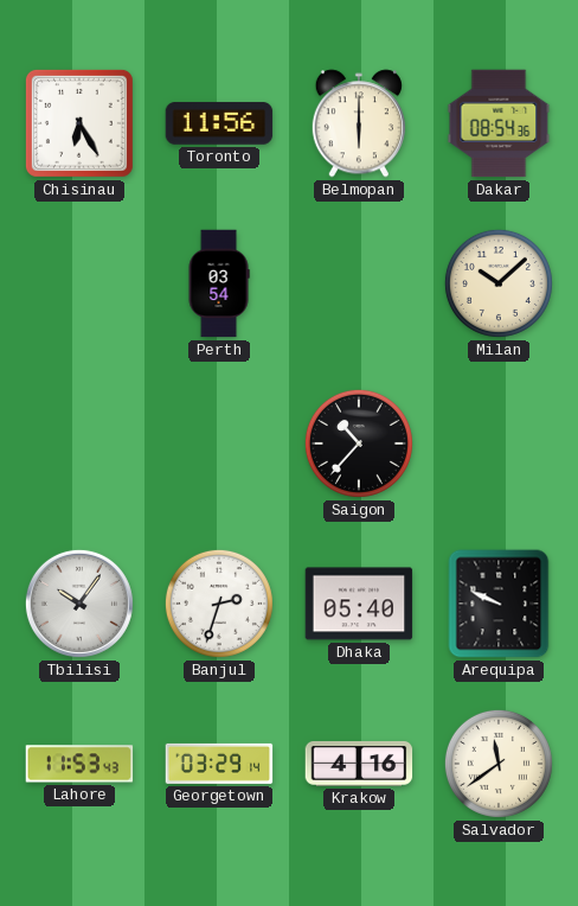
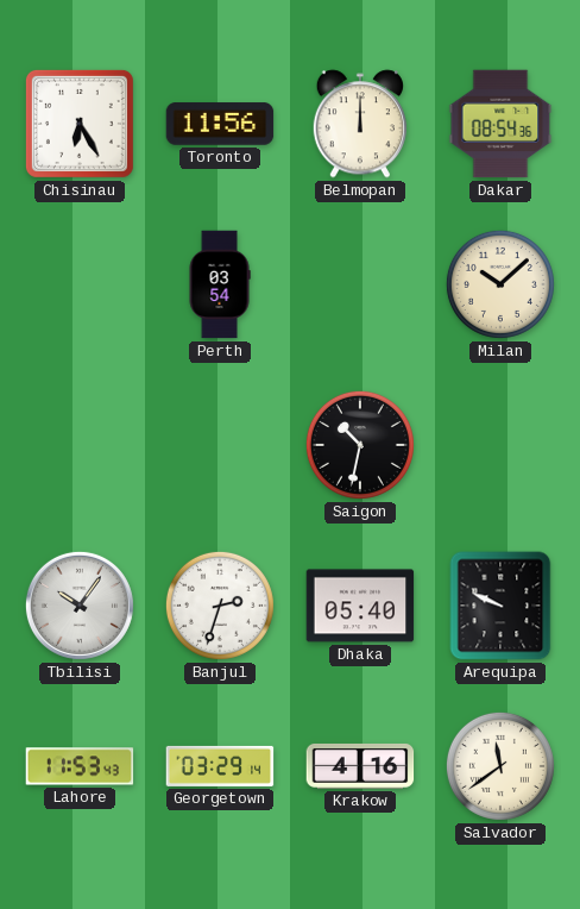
Belmopan: 6:00 -> 12:00
Saigon: 10:37 -> 10:32
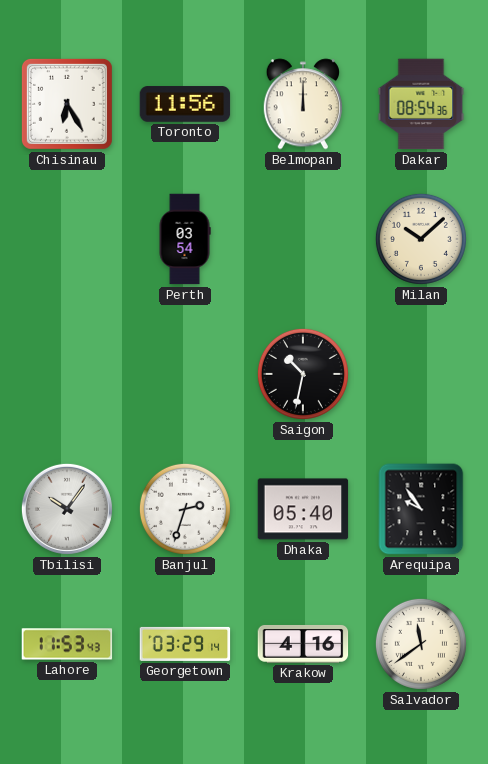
Arequipa: 9:49 -> 9:54
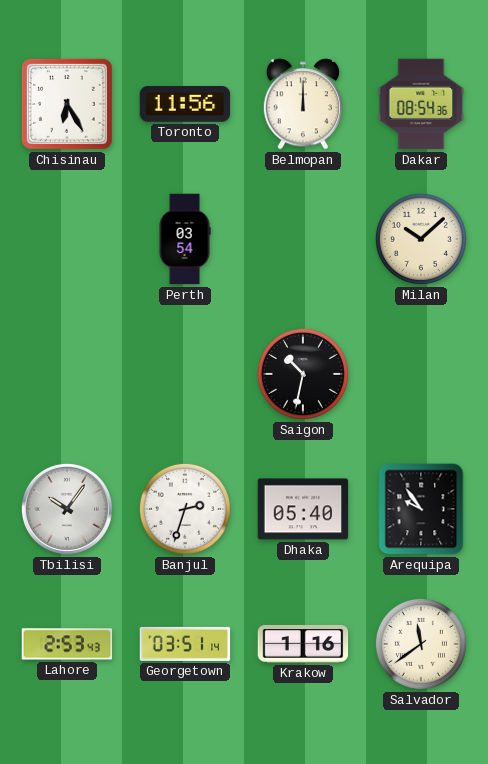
Lahore: 11:53 -> 2:53
Georgetown: 03:29 -> 03:51
Krakow: 4:16 -> 1:16
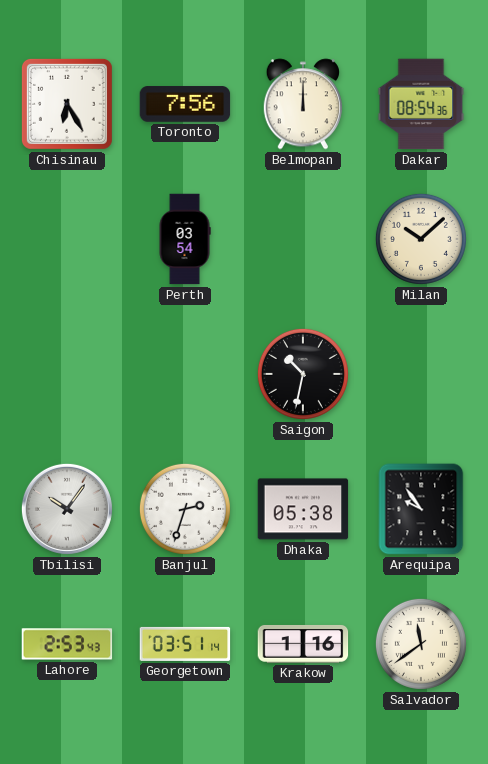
Toronto: 11:56 -> 7:56
Dhaka: 05:40 -> 05:38
